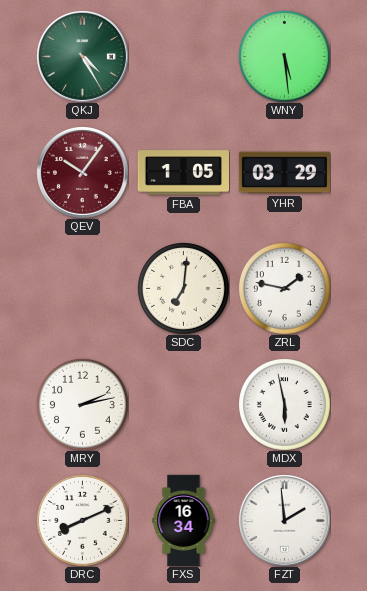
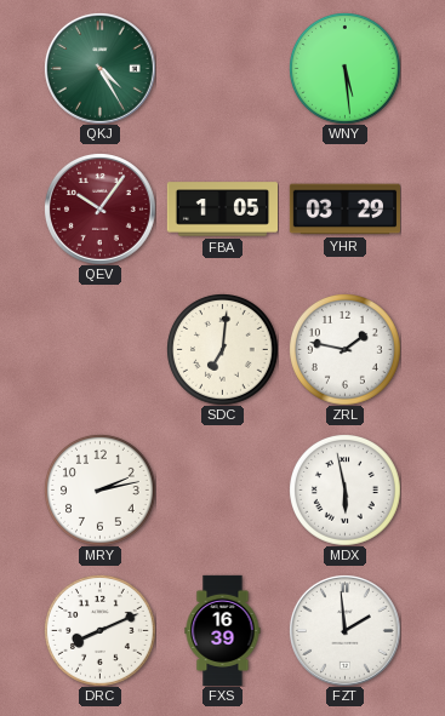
FXS: 16:34 -> 16:39
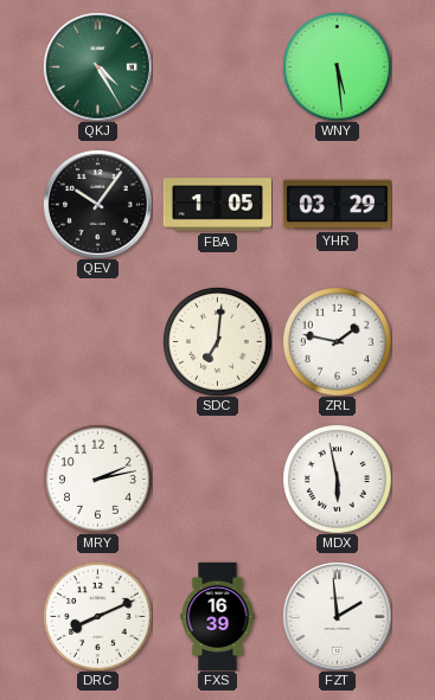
QEV dial: burgundy -> black
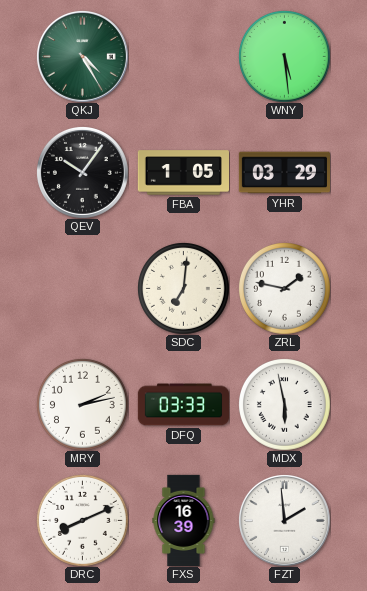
DFQ: none -> 03:33
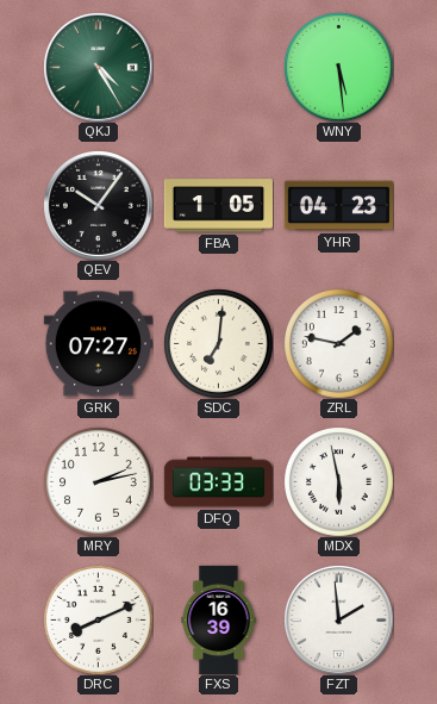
YHR: 03:29 -> 04:23
GRK: none -> 07:27
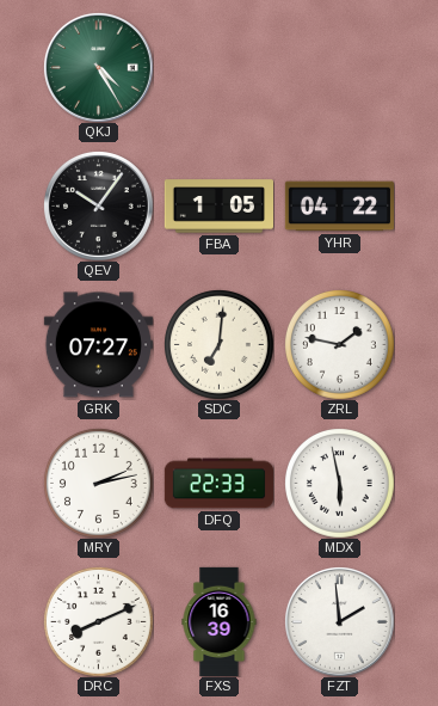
WNY: 5:29 -> none
YHR: 04:23 -> 04:22
DFQ: 03:33 -> 22:33
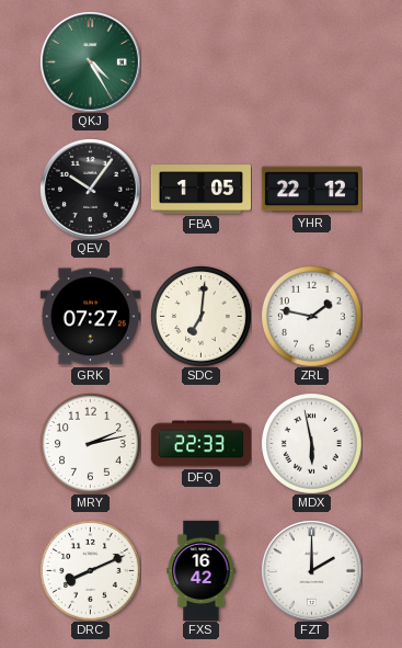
YHR: 04:22 -> 22:12
FXS: 16:39 -> 16:42
FZT: 1:59 -> 2:00
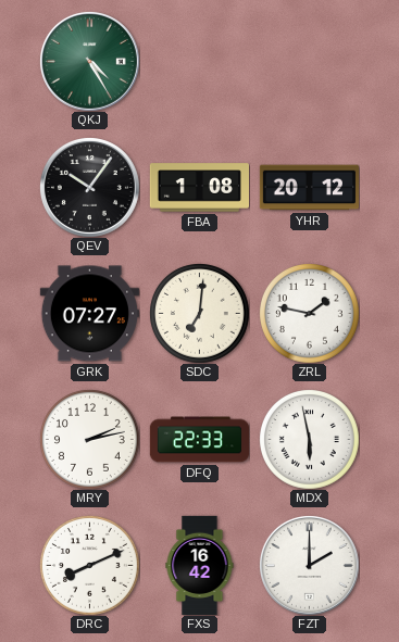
FBA: 1:05 -> 1:08
YHR: 22:12 -> 20:12
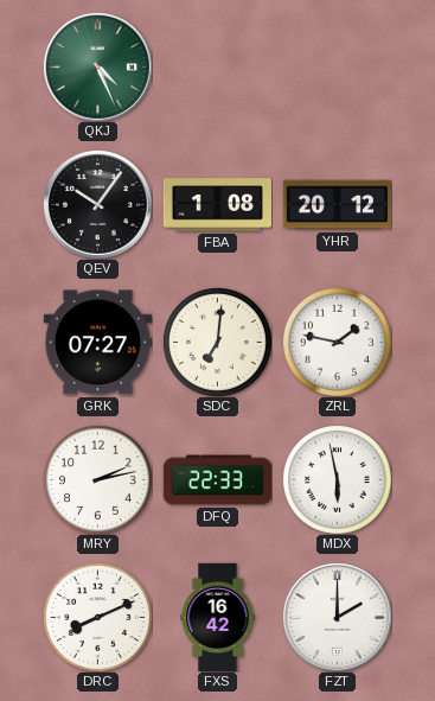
QKJ: 4:25 -> 4:26
